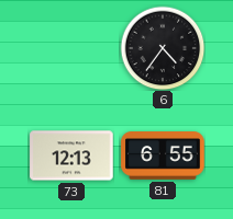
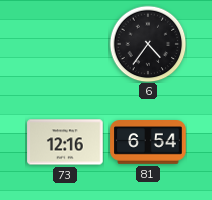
73: 12:13 -> 12:16
81: 6:55 -> 6:54
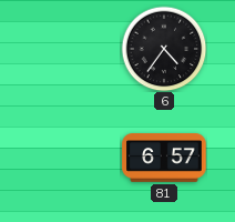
73: 12:16 -> none
81: 6:54 -> 6:57
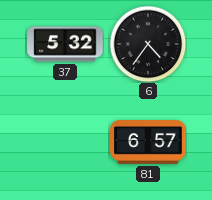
37: none -> 5:32
